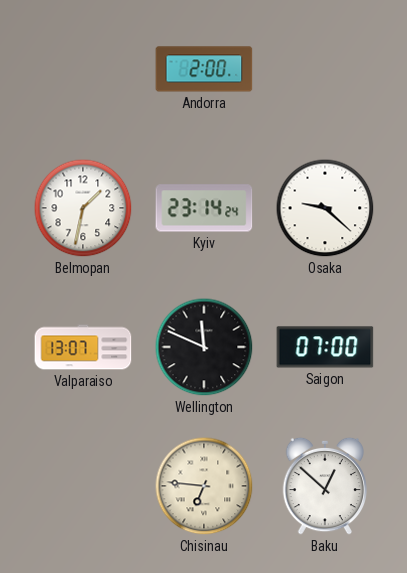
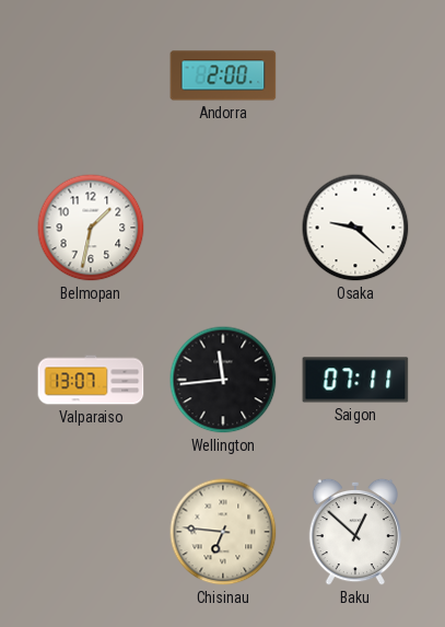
Kyiv: 23:14 -> none
Wellington: 11:49 -> 11:44
Saigon: 07:00 -> 07:11
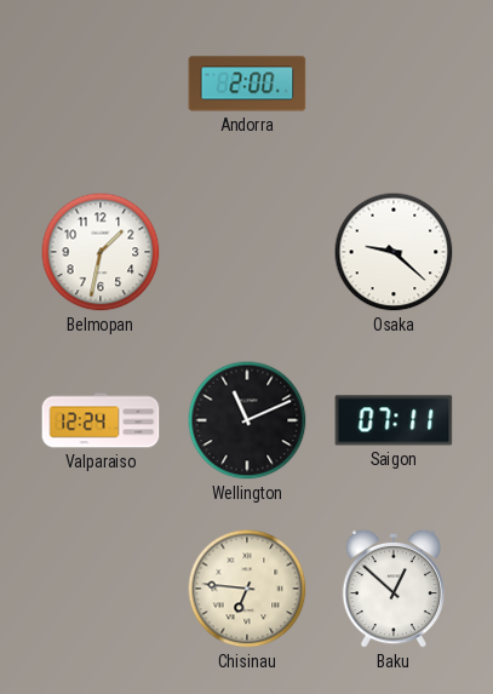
Valparaiso: 13:07 -> 12:24
Wellington: 11:44 -> 11:11
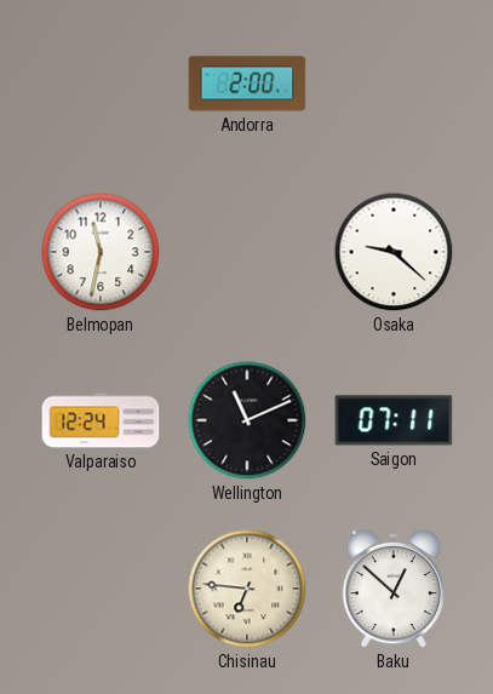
Belmopan: 1:32 -> 11:32
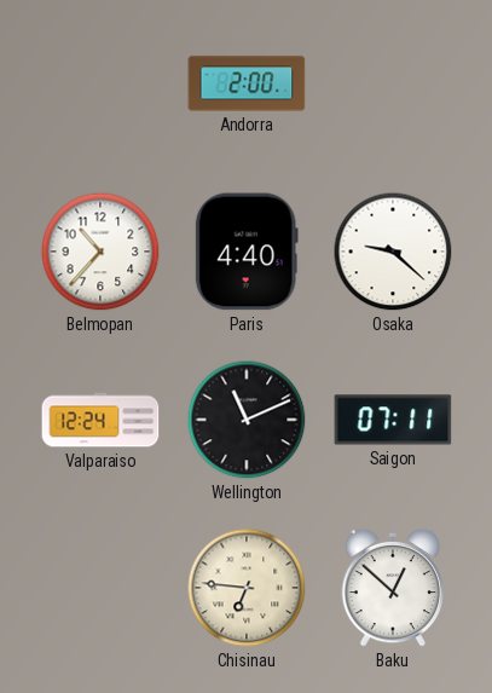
Belmopan: 11:32 -> 10:37
Paris: none -> 4:40
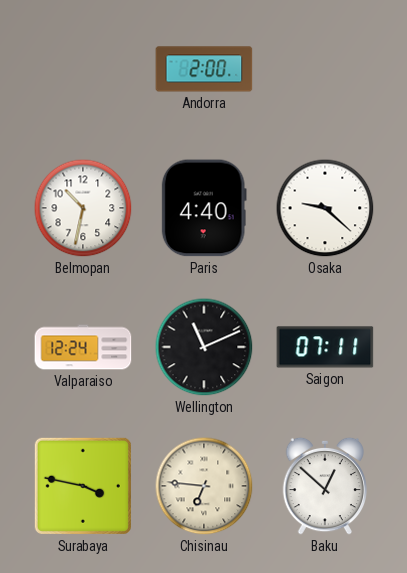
Belmopan: 10:37 -> 10:32
Surabaya: none -> 3:47
